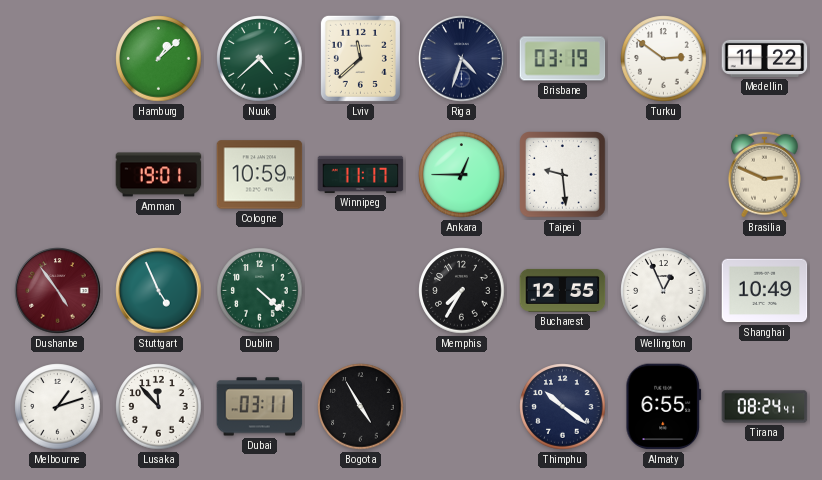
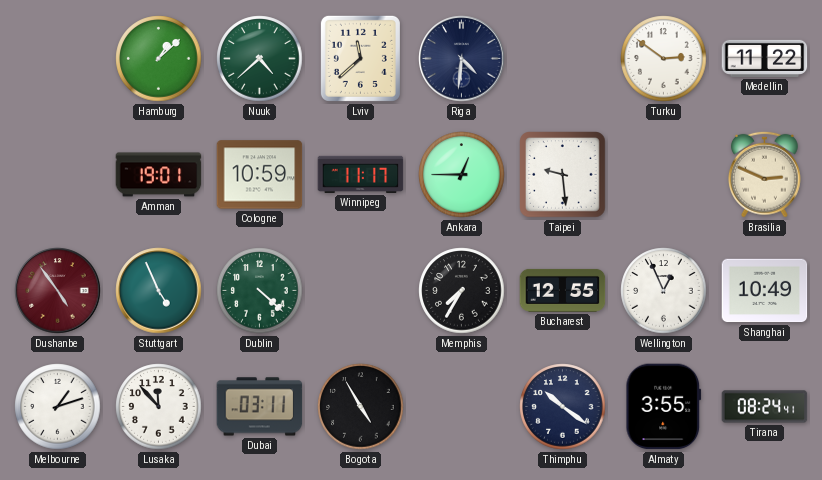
Riga: 4:33 -> 4:31
Brisbane: 03:19 -> none
Almaty: 6:55 -> 3:55
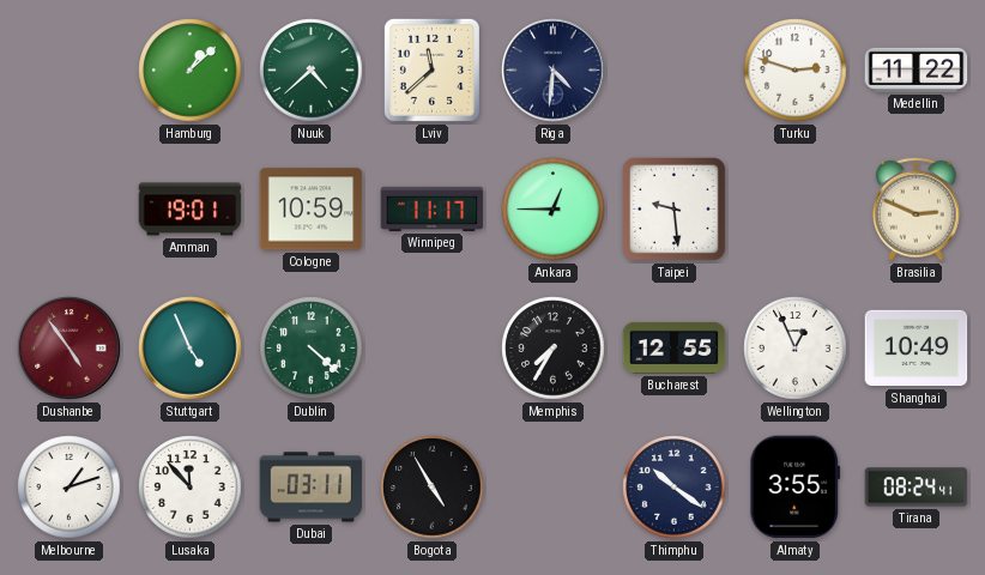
Turku: 2:51 -> 2:48
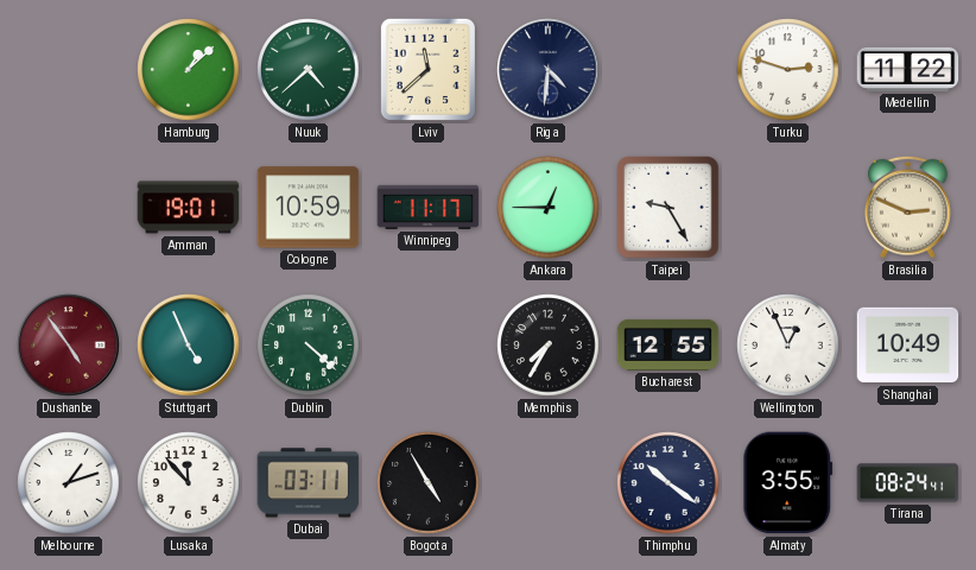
Taipei: 9:29 -> 9:25
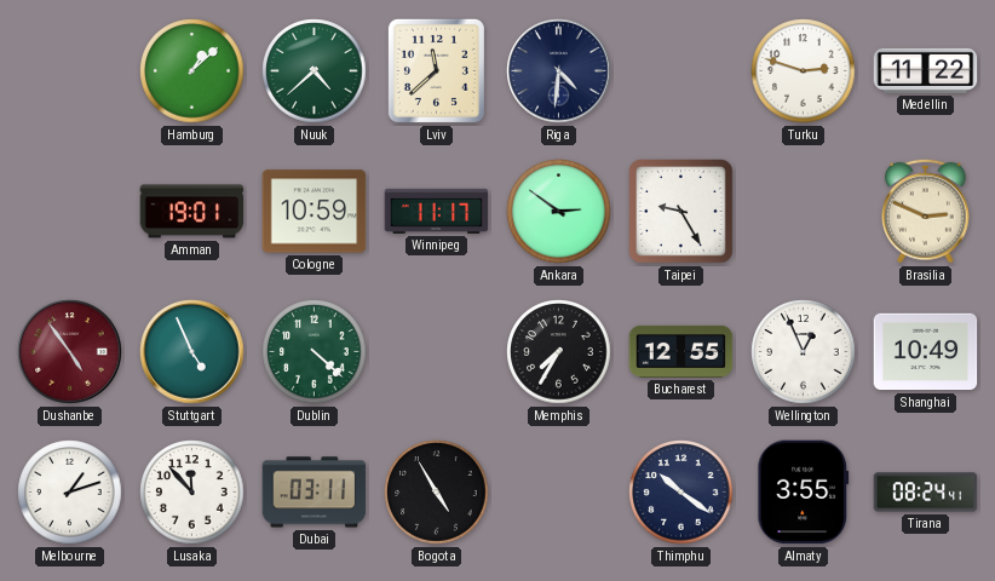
Ankara: 12:45 -> 2:51
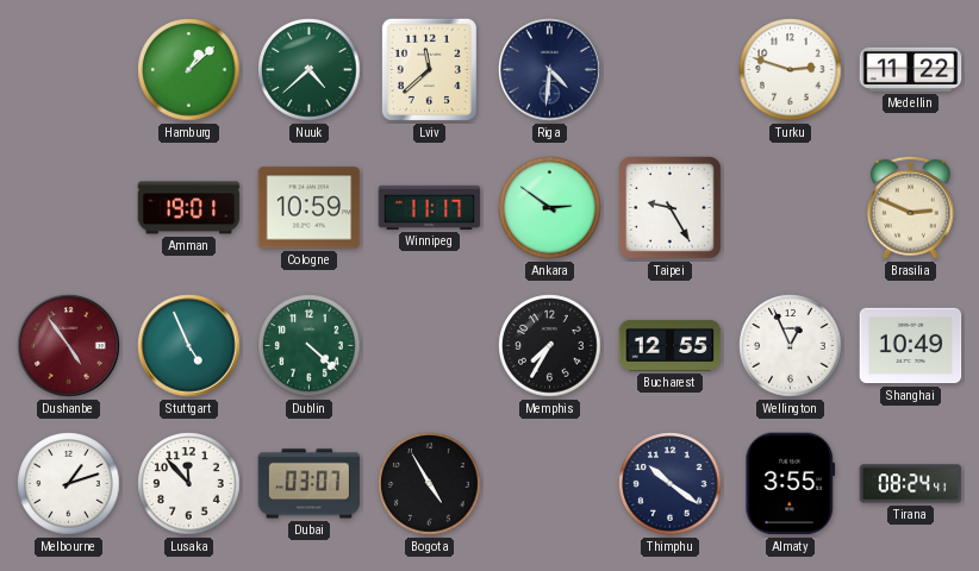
Dubai: 03:11 -> 03:07
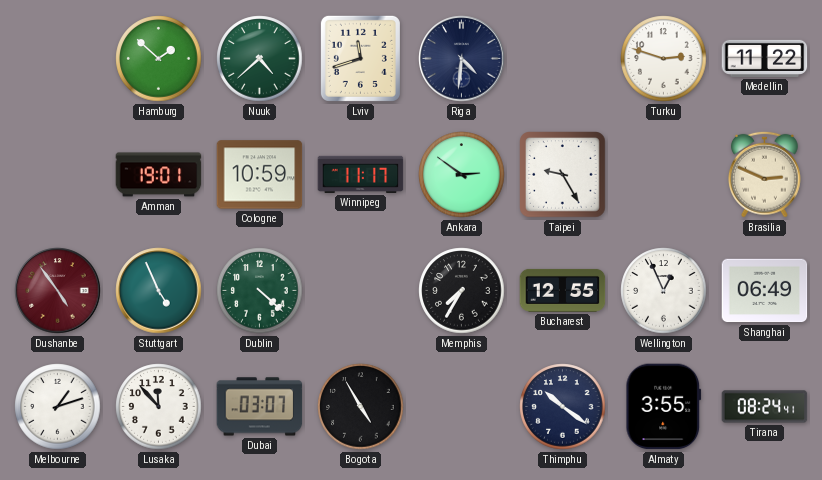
Hamburg: 1:08 -> 1:52
Lviv: 11:38 -> 11:42
Shanghai: 10:49 -> 06:49
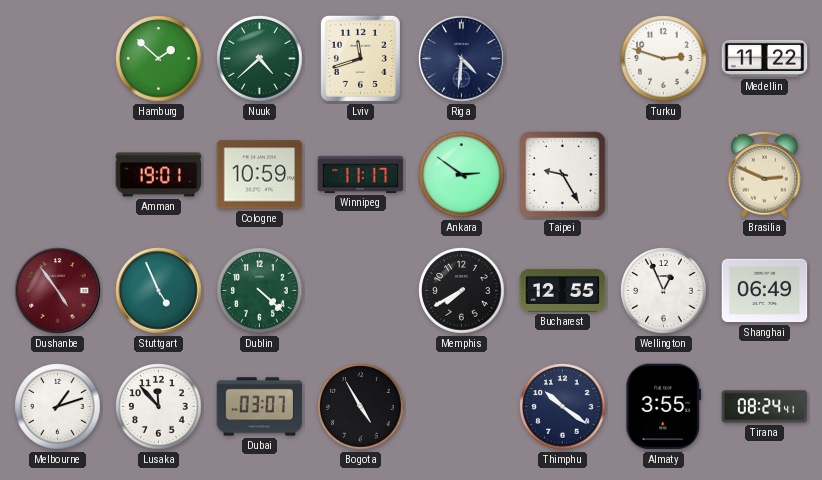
Memphis: 7:35 -> 7:40
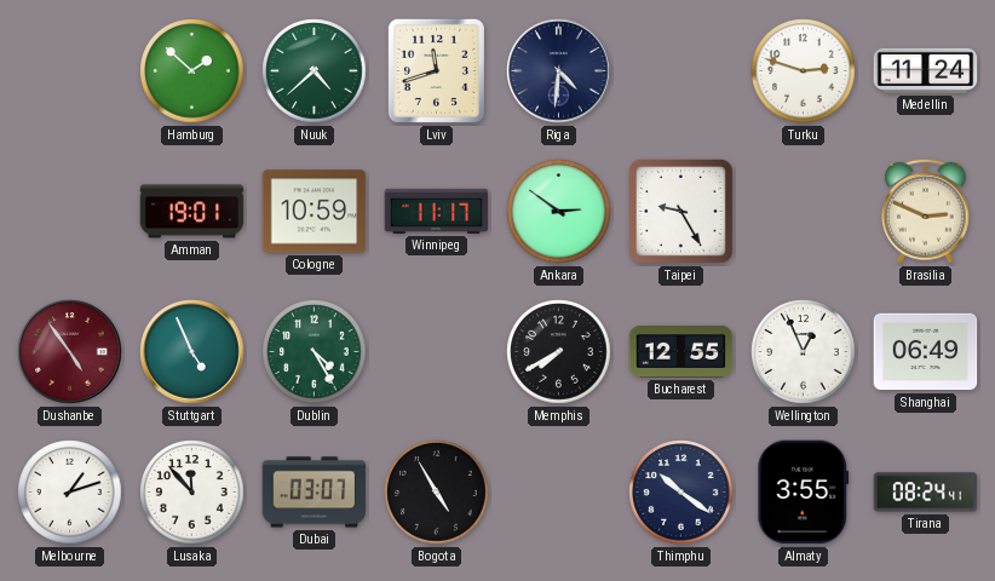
Medellin: 11:22 -> 11:24
Dublin: 4:22 -> 4:25
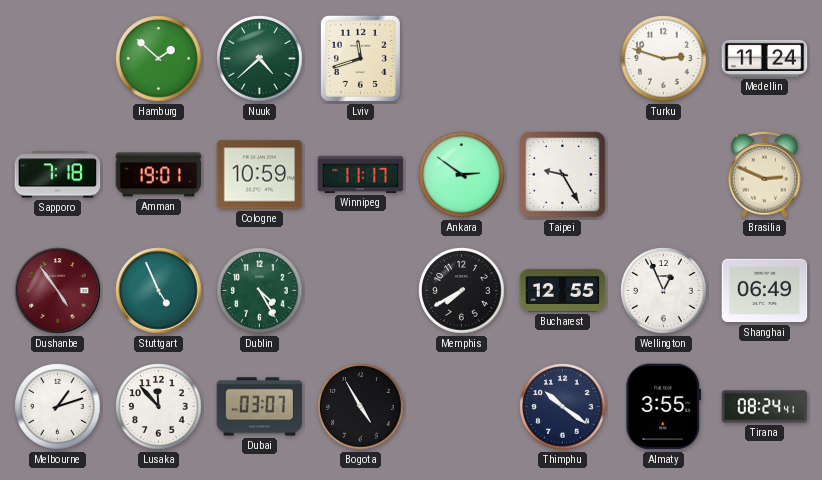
Riga: 4:31 -> none
Sapporo: none -> 7:18
